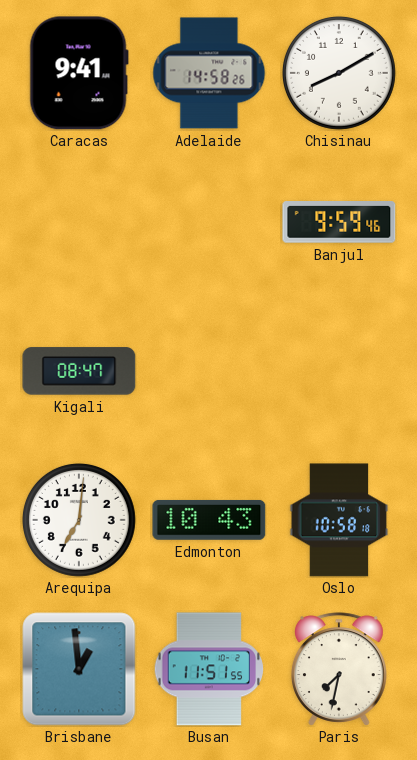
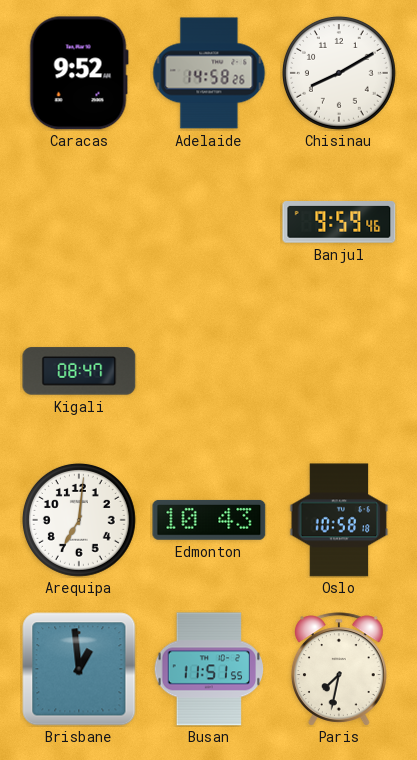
Caracas: 9:41 -> 9:52
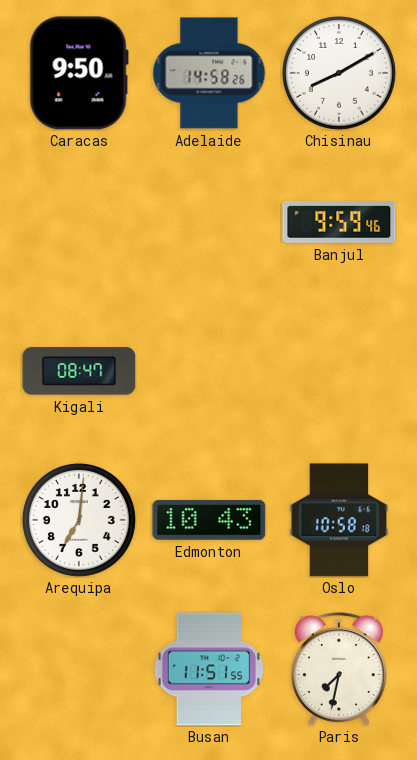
Caracas: 9:52 -> 9:50
Brisbane: 12:59 -> none
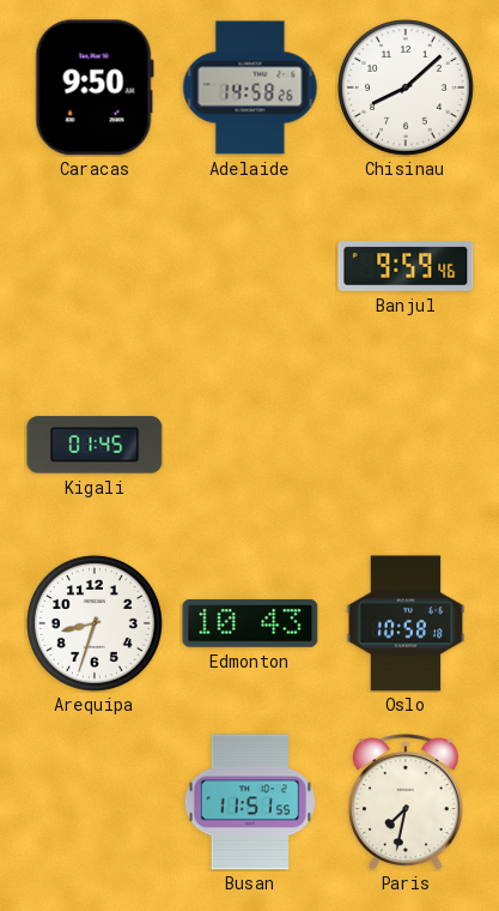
Chisinau: 8:10 -> 8:08
Kigali: 08:47 -> 01:45
Arequipa: 7:01 -> 8:33
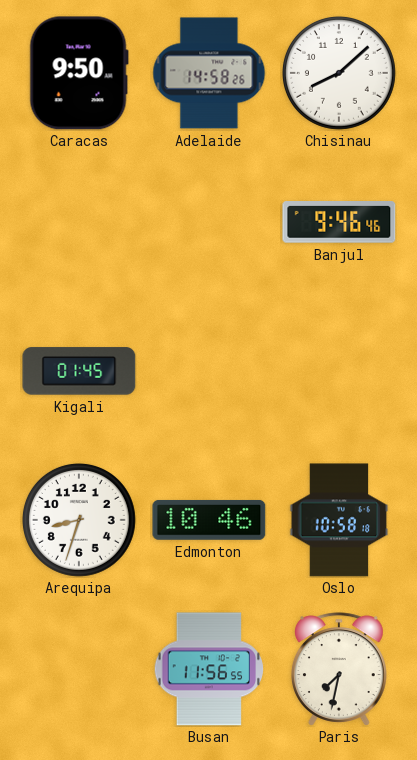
Banjul: 9:59 -> 9:46
Edmonton: 10:43 -> 10:46
Busan: 11:51 -> 11:56
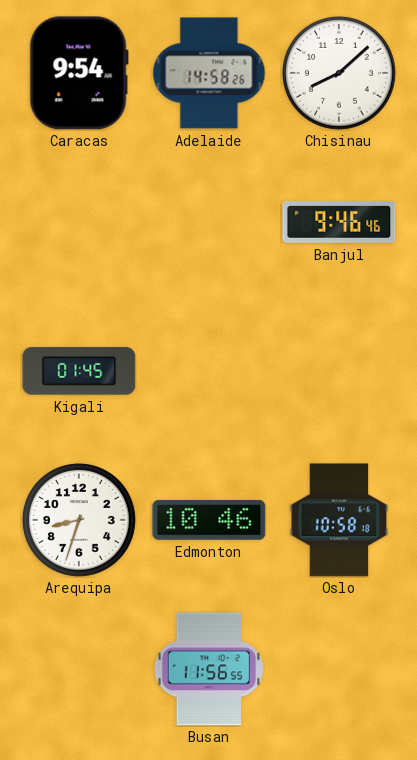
Caracas: 9:50 -> 9:54
Paris: 7:32 -> none
